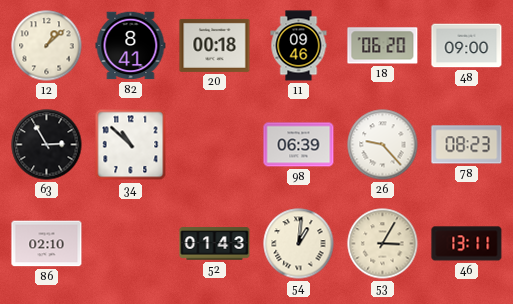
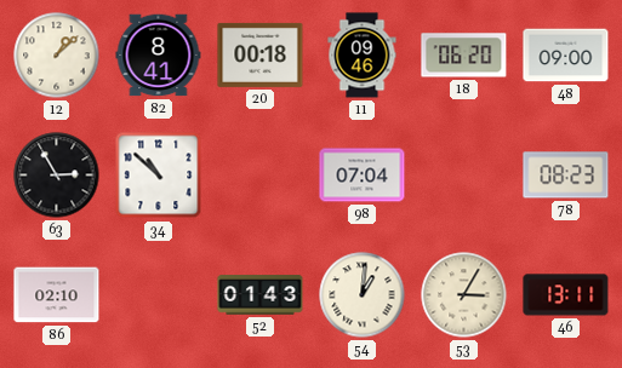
98: 06:39 -> 07:04
26: 9:23 -> none
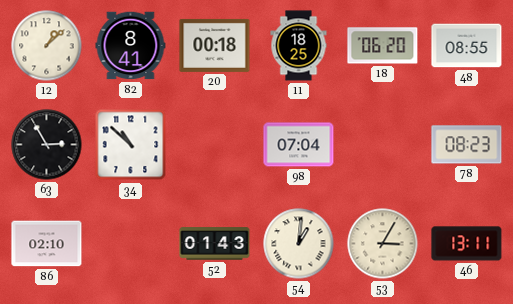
11: 09:46 -> 18:25
48: 09:00 -> 08:55
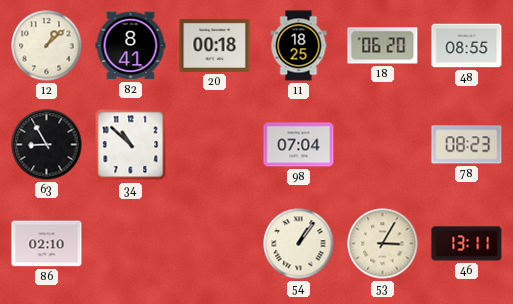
63: 2:55 -> 8:55
52: 01:43 -> none
54: 1:01 -> 1:06
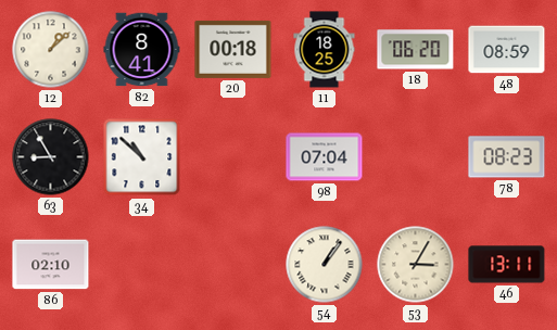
48: 08:55 -> 08:59
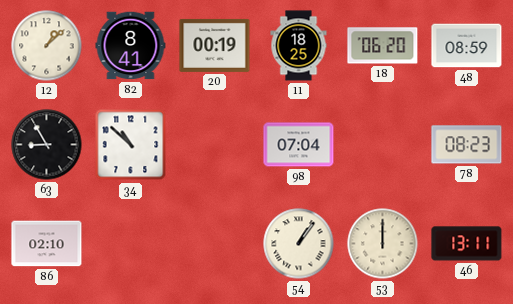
20: 00:18 -> 00:19
53: 3:05 -> 12:00
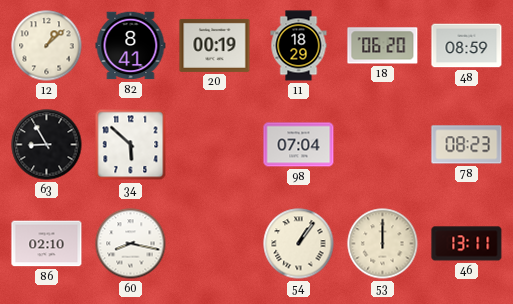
11: 18:25 -> 18:29
34: 10:52 -> 5:52
60: none -> 8:17
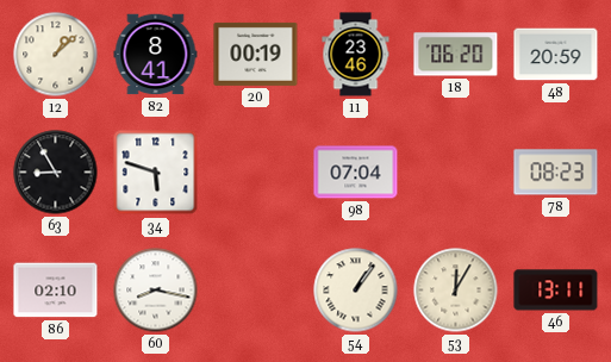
11: 18:29 -> 23:46
48: 08:59 -> 20:59
34: 5:52 -> 5:48
53: 12:00 -> 12:05
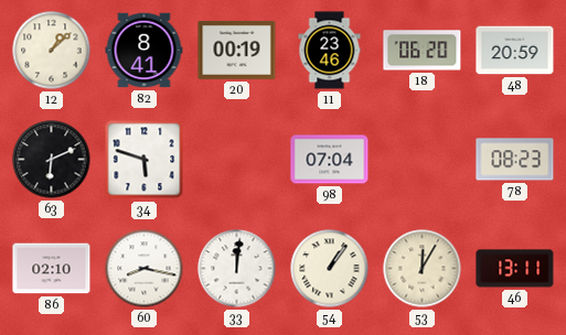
63: 8:55 -> 6:11
33: none -> 12:01
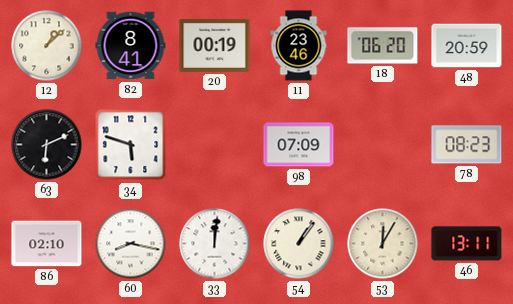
98: 07:04 -> 07:09
